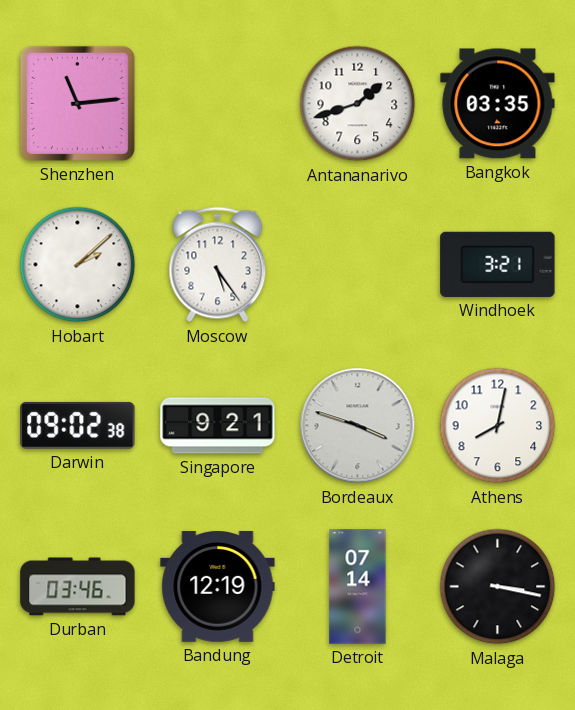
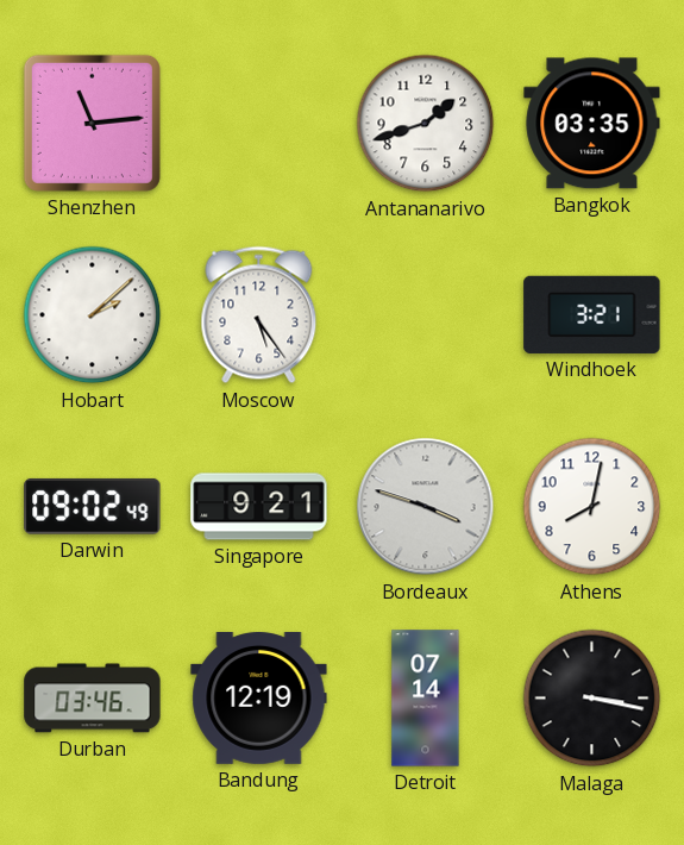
Darwin: 09:02:38 -> 09:02:49
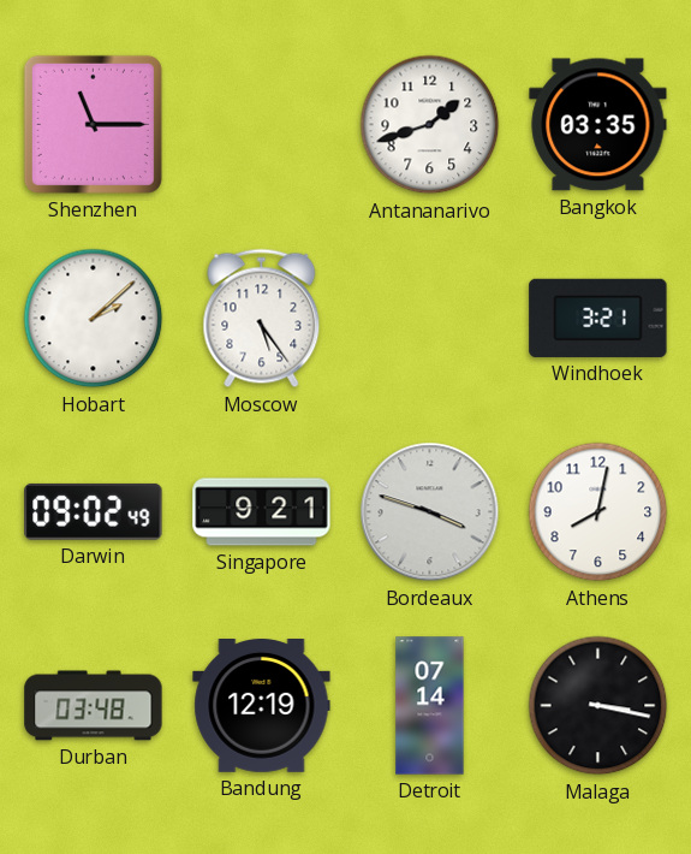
Shenzhen: 11:14 -> 11:15
Durban: 03:46 -> 03:48
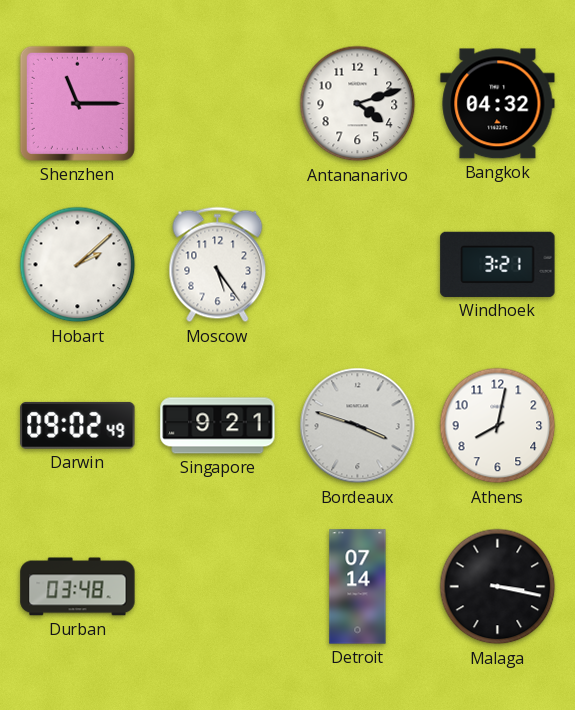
Antananarivo: 1:42 -> 4:12
Bangkok: 03:35 -> 04:32
Bandung: 12:19 -> none
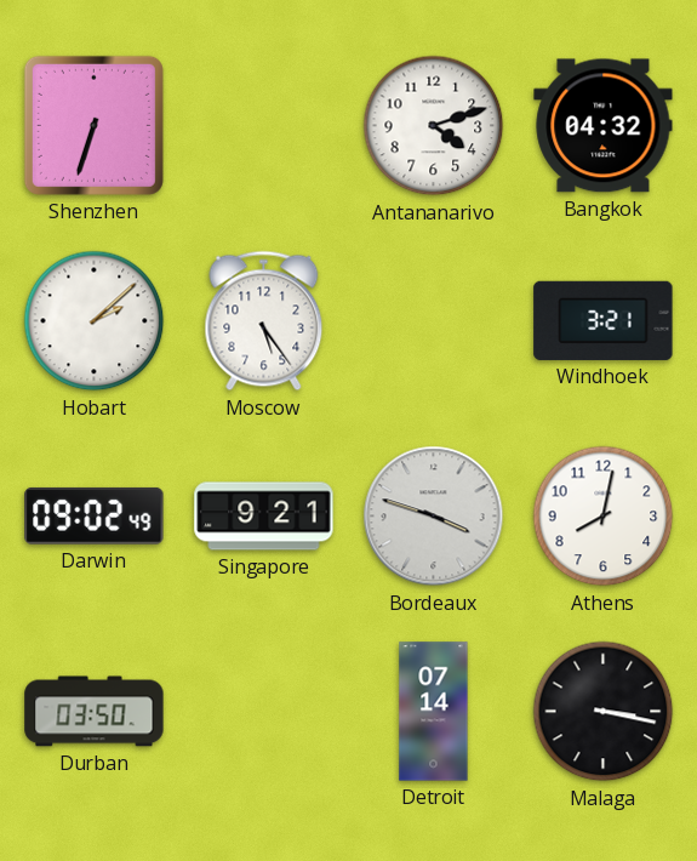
Shenzhen: 11:15 -> 6:33
Durban: 03:48 -> 03:50
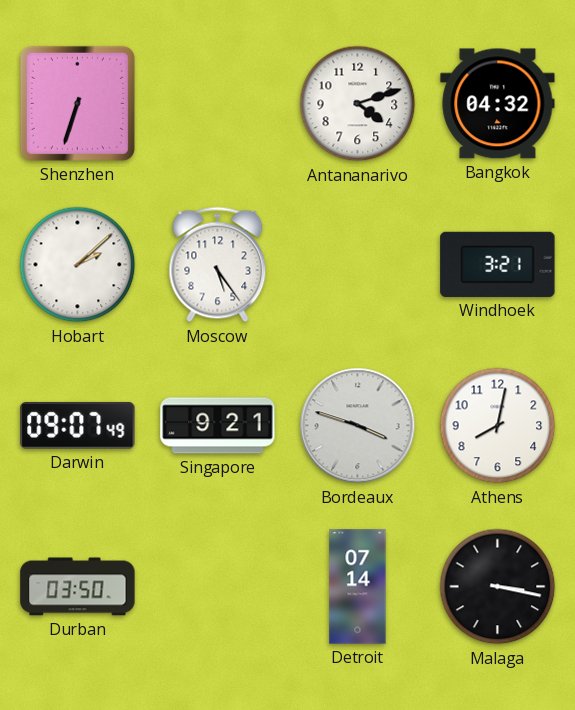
Darwin: 09:02 -> 09:07
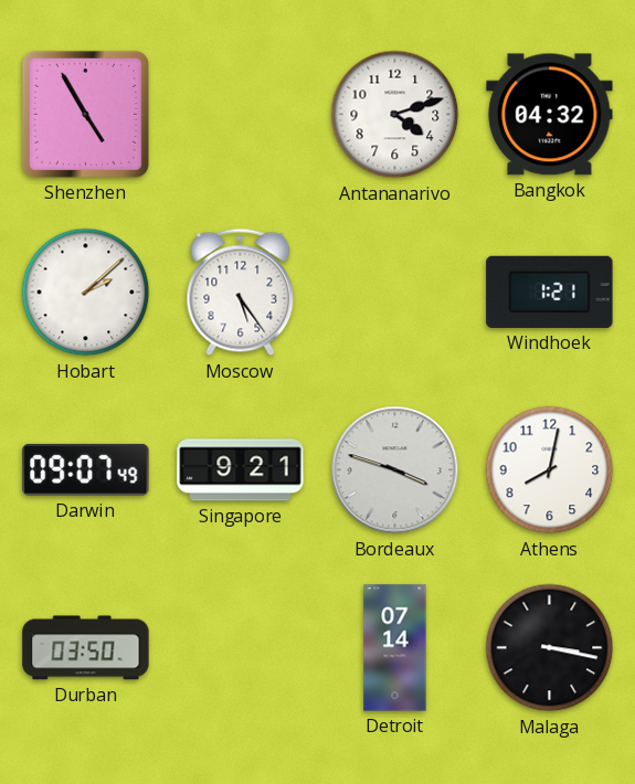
Shenzhen: 6:33 -> 4:55
Windhoek: 3:21 -> 1:21
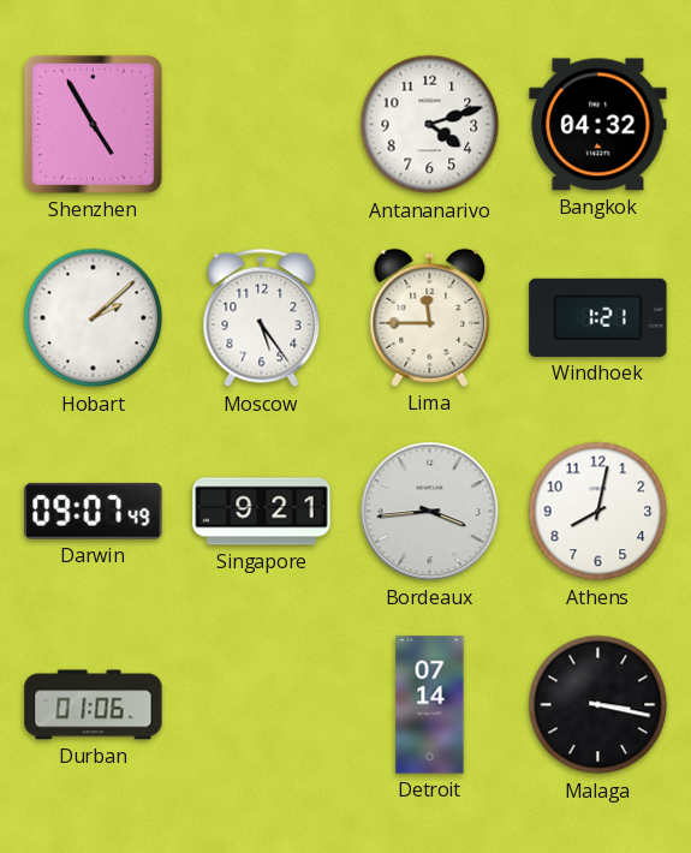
Lima: none -> 11:45
Bordeaux: 3:48 -> 3:44
Durban: 03:50 -> 01:06
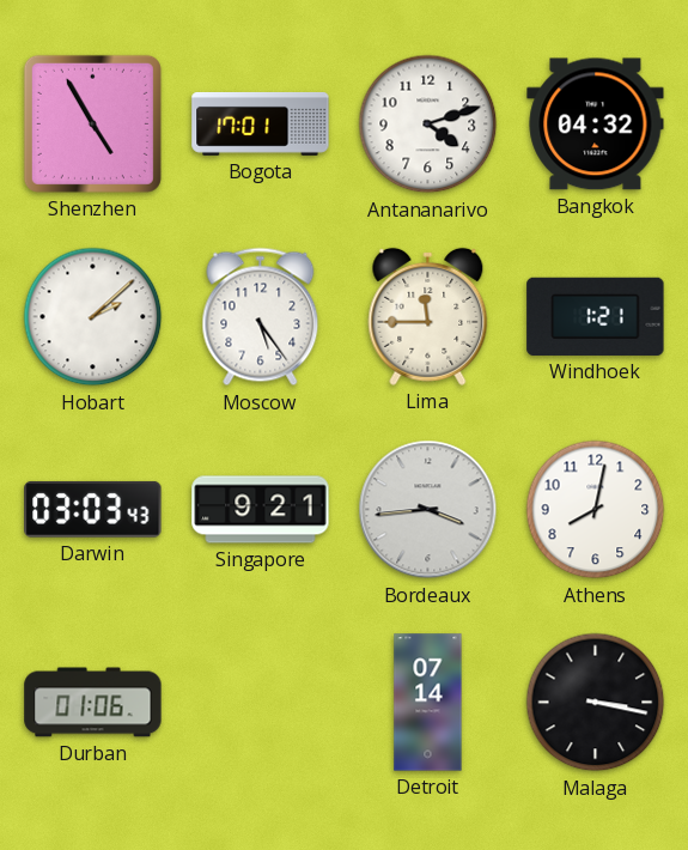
Bogota: none -> 17:01
Darwin: 09:07 -> 03:03
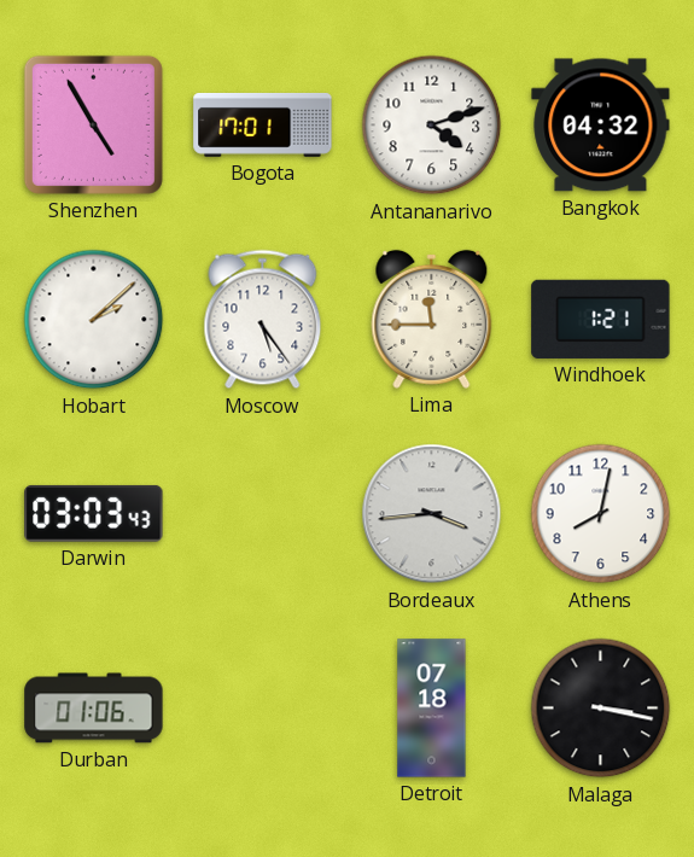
Singapore: 9:21 -> none
Detroit: 07:14 -> 07:18
